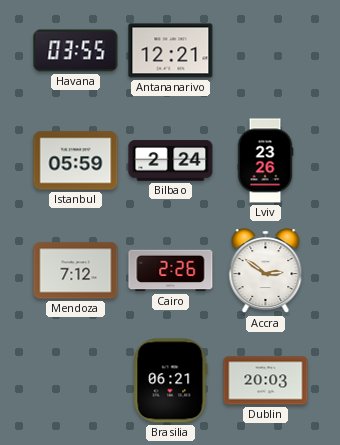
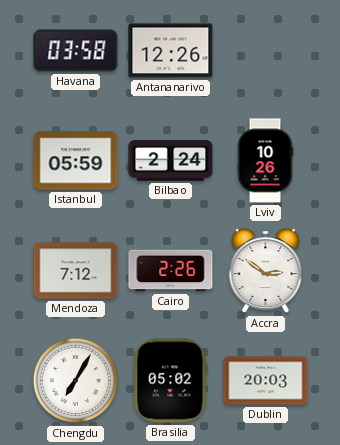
Havana: 03:55 -> 03:58
Antananarivo: 12:21 -> 12:26
Lviv: 23:26 -> 10:26
Chengdu: none -> 7:05
Brasilia: 06:21 -> 05:02
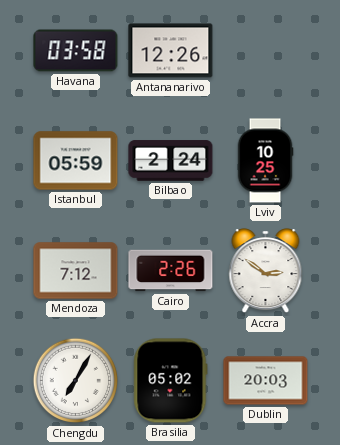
Lviv: 10:26 -> 10:25
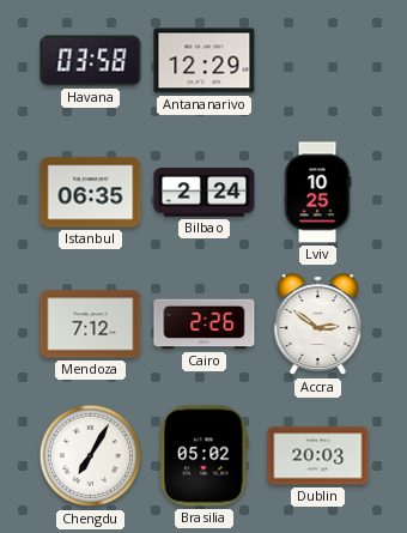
Antananarivo: 12:26 -> 12:29
Istanbul: 05:59 -> 06:35
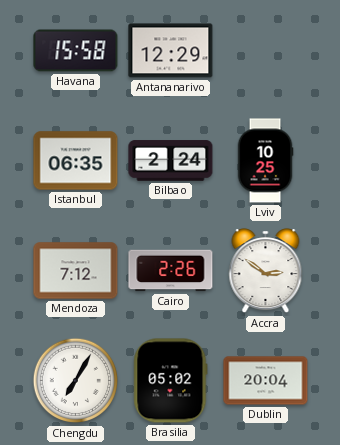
Havana: 03:58 -> 15:58
Dublin: 20:03 -> 20:04
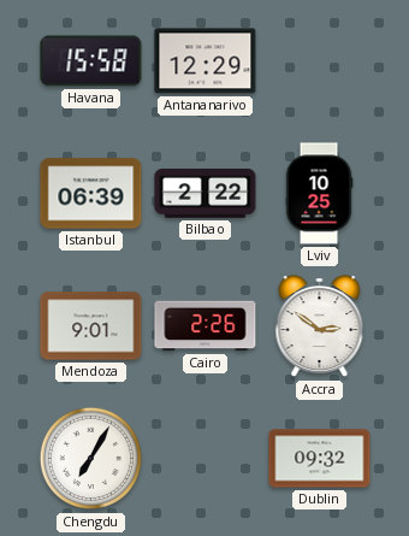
Istanbul: 06:35 -> 06:39
Bilbao: 2:24 -> 2:22
Mendoza: 7:12 -> 9:01
Brasilia: 05:02 -> none
Dublin: 20:04 -> 09:32
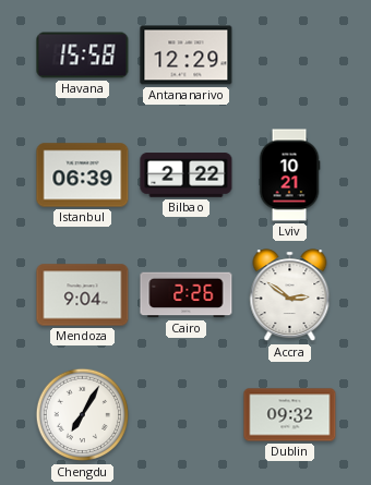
Lviv: 10:25 -> 10:21
Mendoza: 9:01 -> 9:04
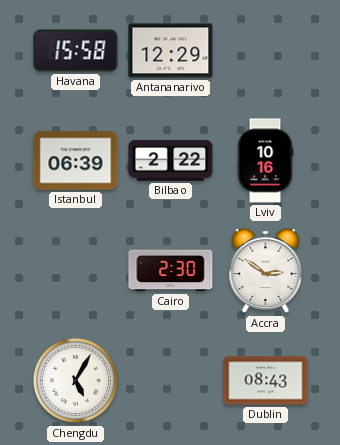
Lviv: 10:21 -> 10:16
Mendoza: 9:04 -> none
Cairo: 2:26 -> 2:30
Chengdu: 7:05 -> 5:05
Dublin: 09:32 -> 08:43
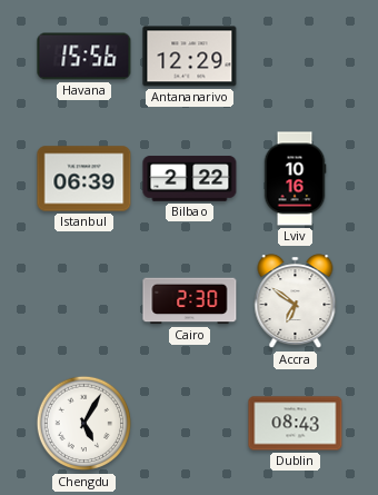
Havana: 15:58 -> 15:56
Accra: 2:51 -> 6:51
